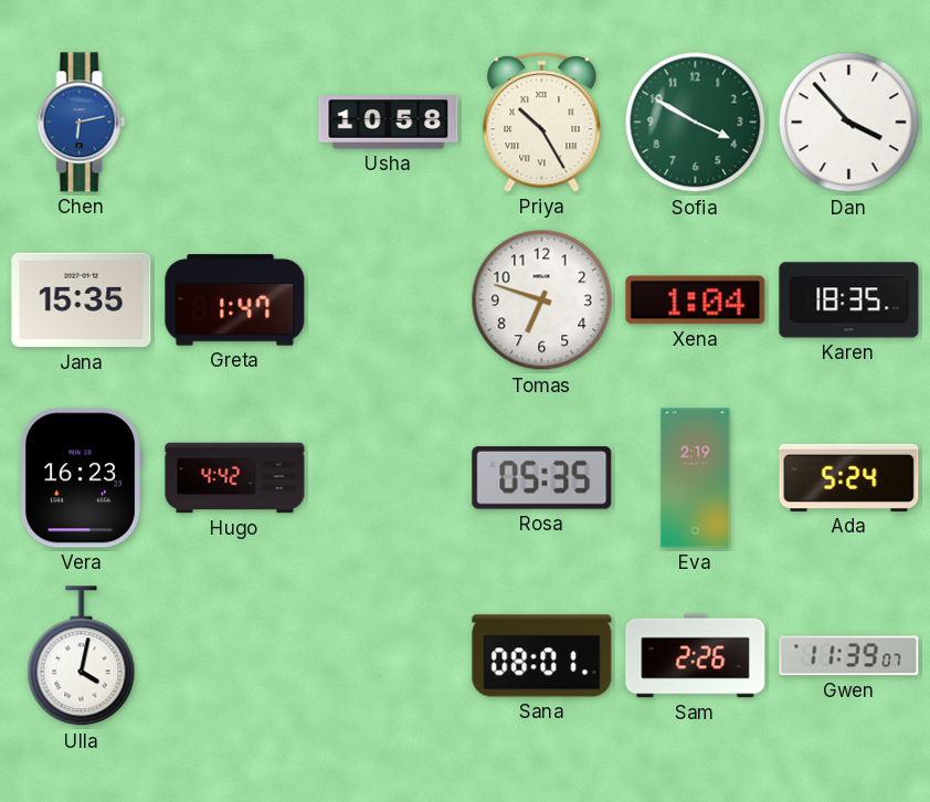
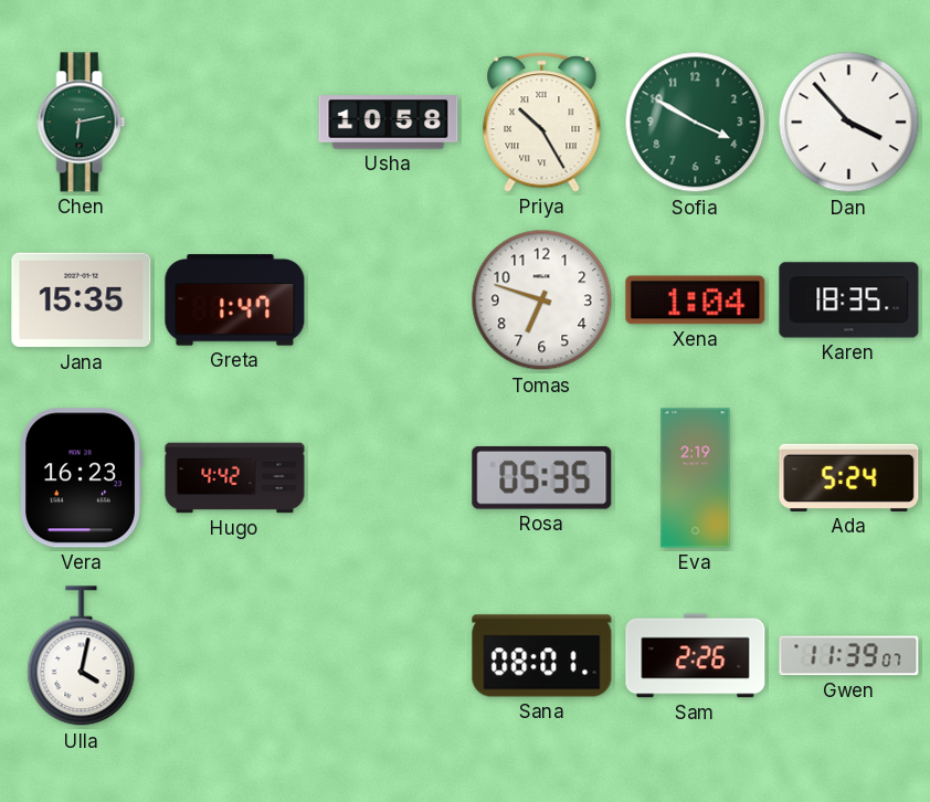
Chen dial: blue -> green
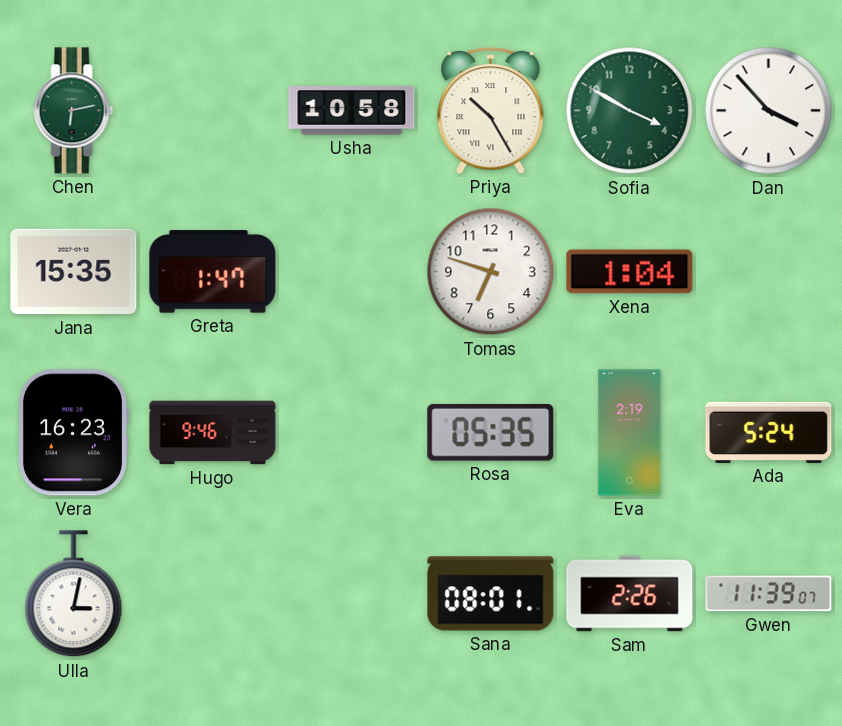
Karen: 18:35 -> none
Hugo: 4:42 -> 9:46
Ulla: 4:02 -> 3:02
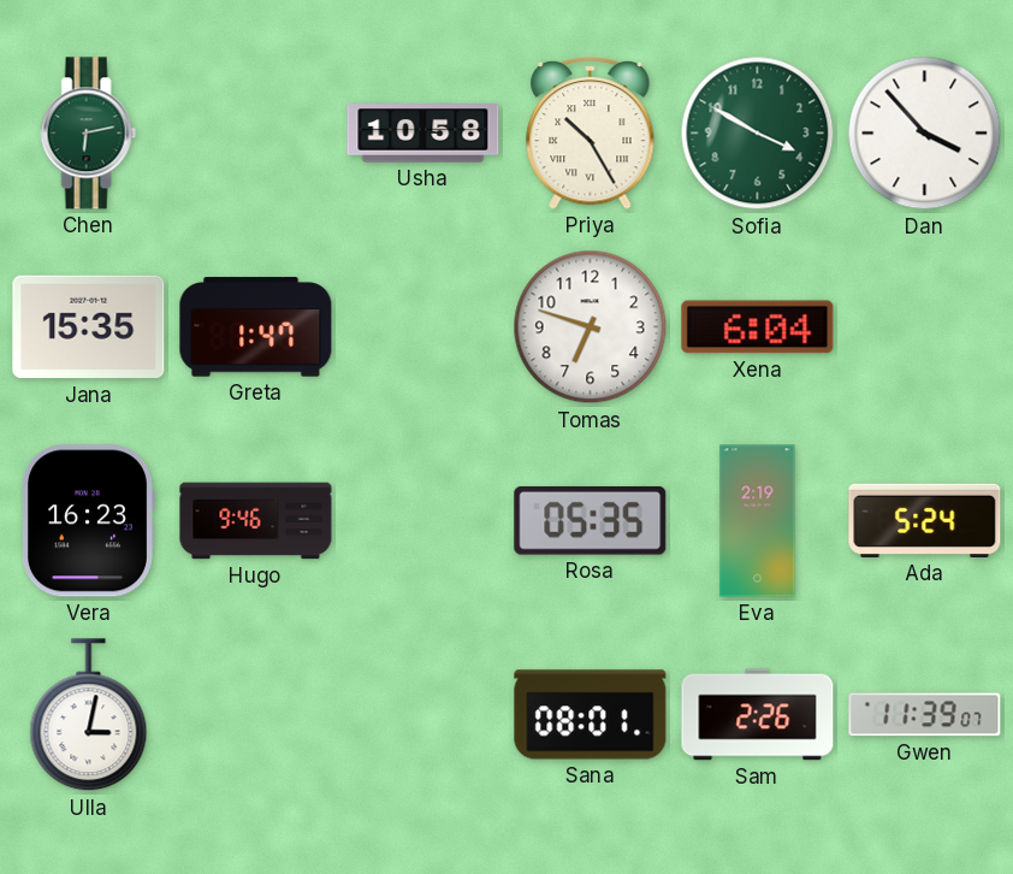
Xena: 1:04 -> 6:04
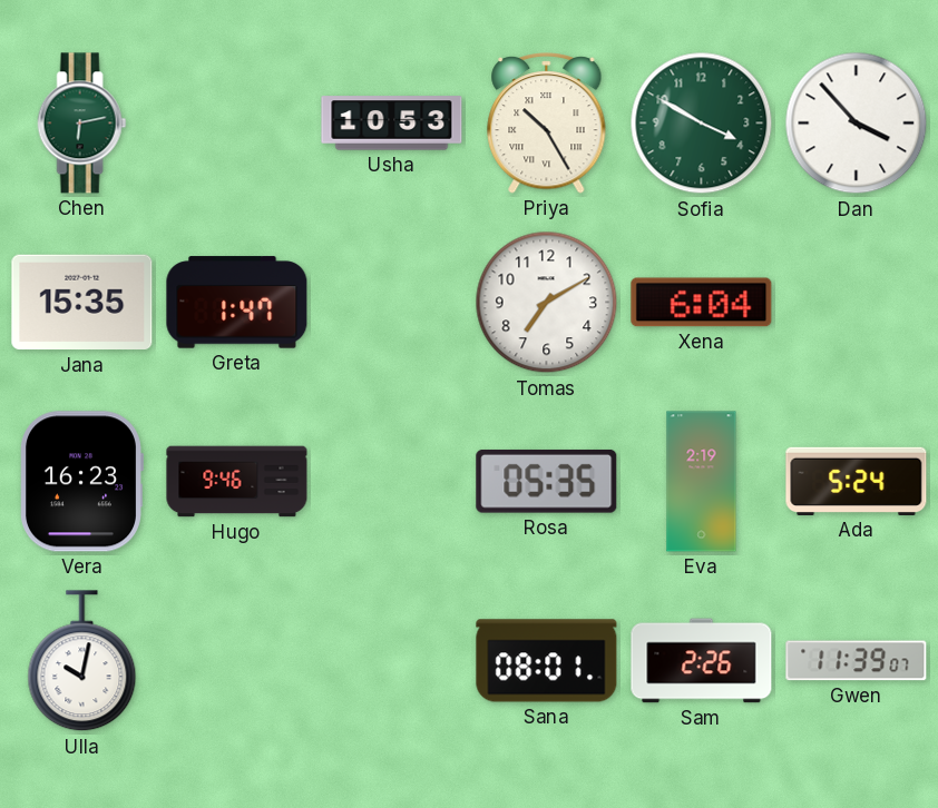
Usha: 10:58 -> 10:53
Tomas: 6:48 -> 7:10
Ulla: 3:02 -> 10:02
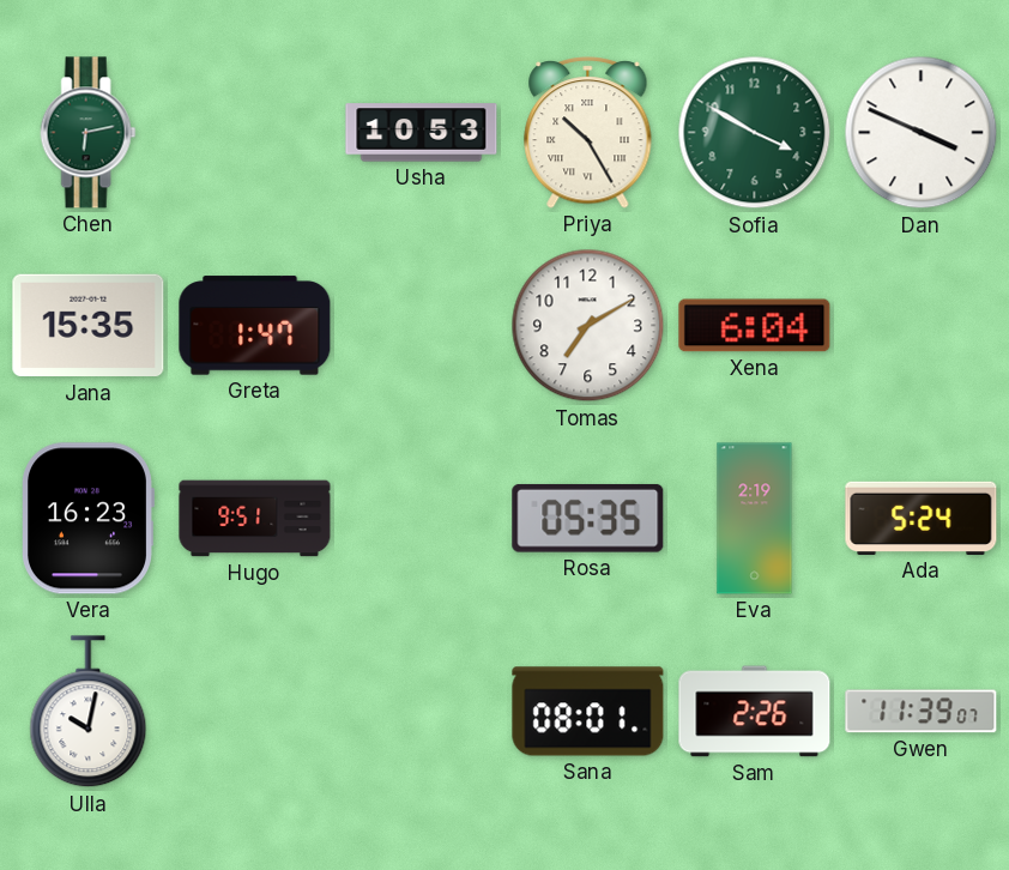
Dan: 3:53 -> 3:49
Hugo: 9:46 -> 9:51
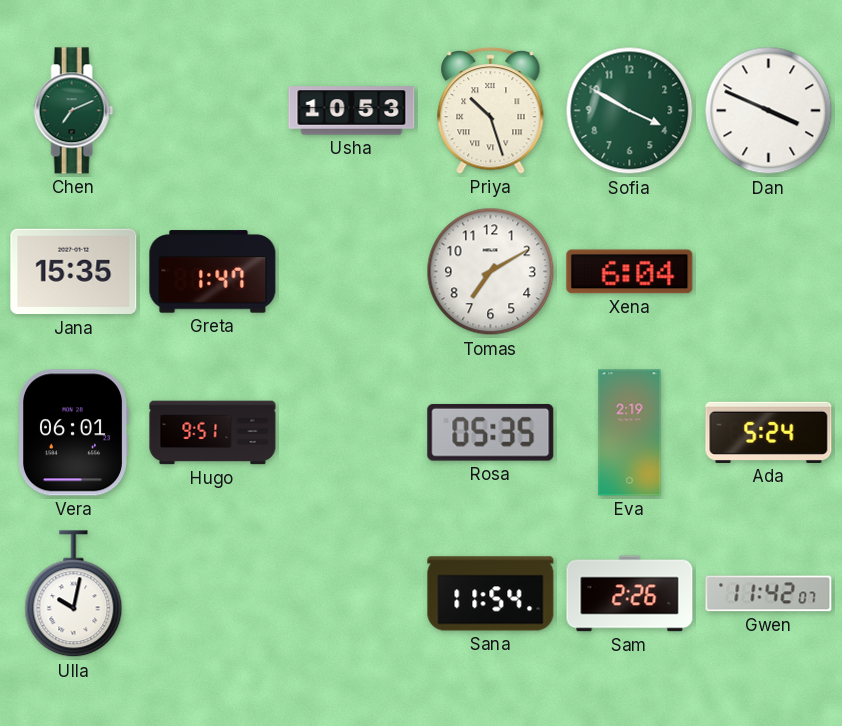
Chen: 6:13 -> 7:11
Priya: 10:25 -> 10:27
Vera: 16:23 -> 06:01
Sana: 08:01 -> 11:54
Gwen: 11:39 -> 11:42
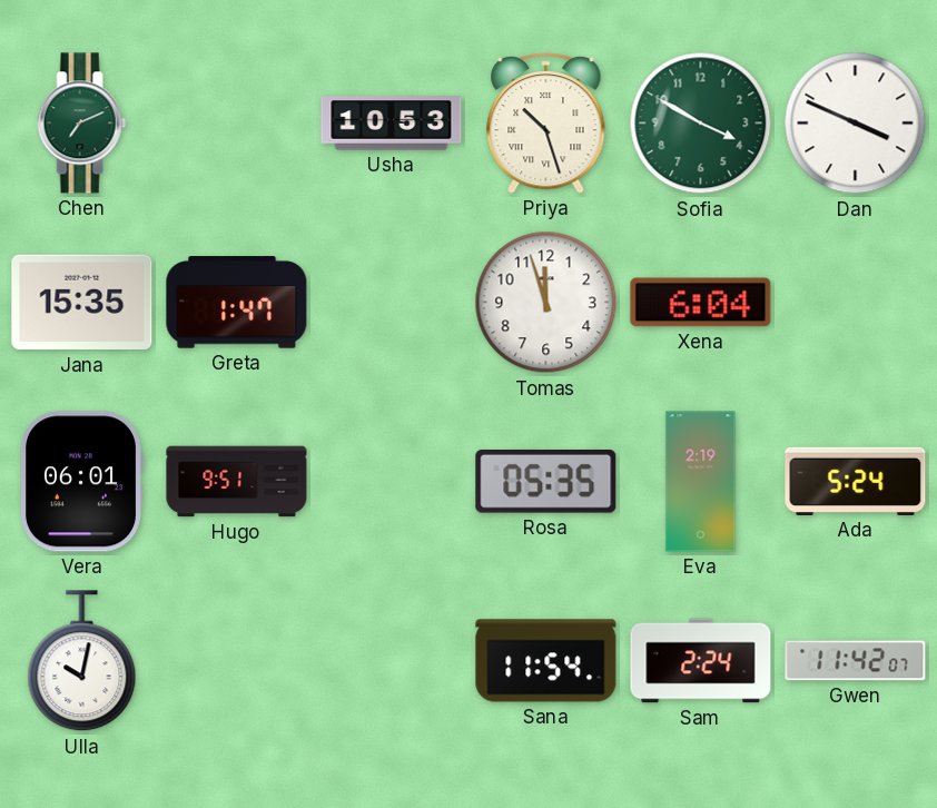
Tomas: 7:10 -> 11:57
Sam: 2:26 -> 2:24
